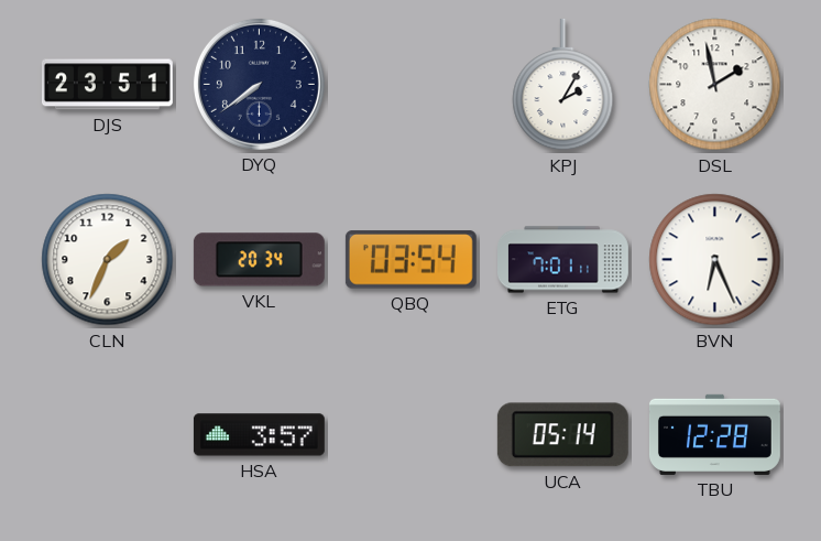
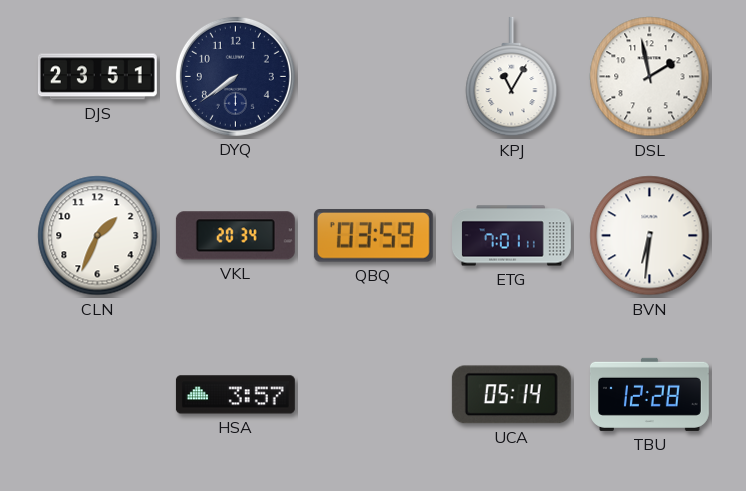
KPJ: 2:05 -> 11:05
QBQ: 03:54 -> 03:59
BVN: 6:26 -> 6:31
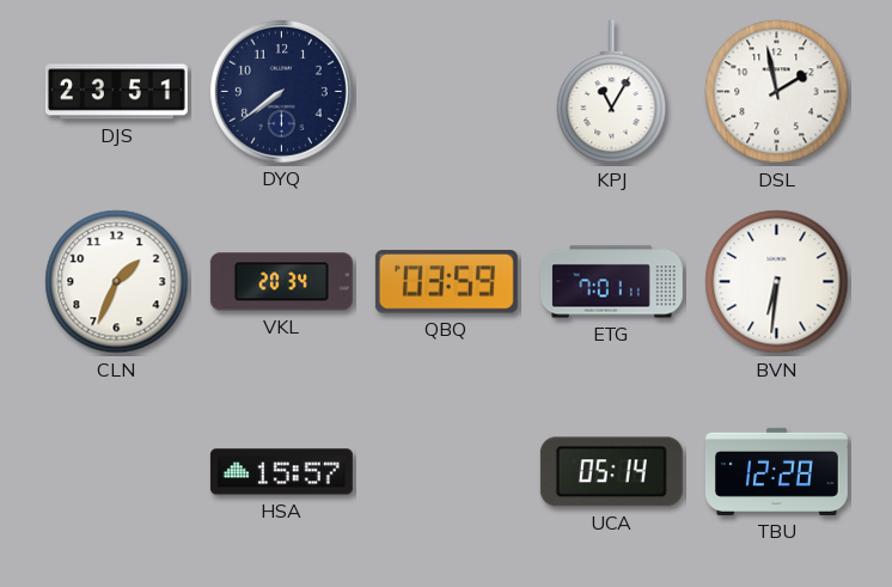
HSA: 3:57 -> 15:57
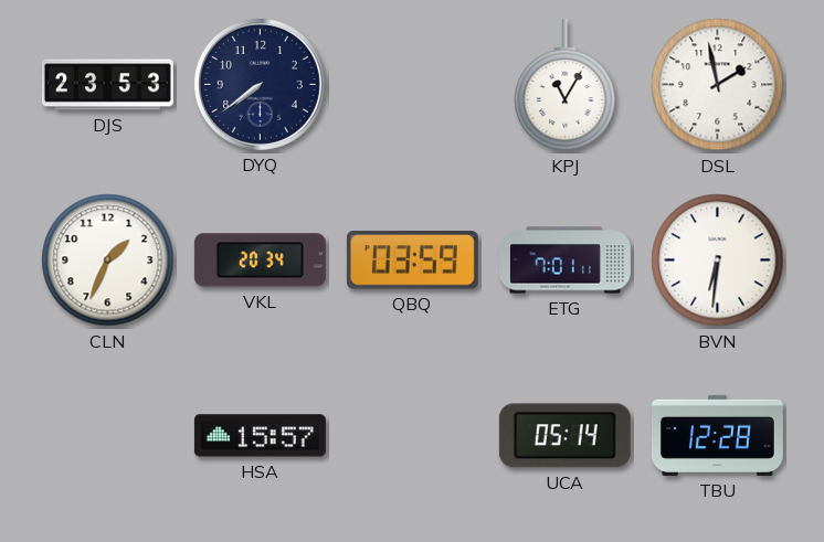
DJS: 23:51 -> 23:53
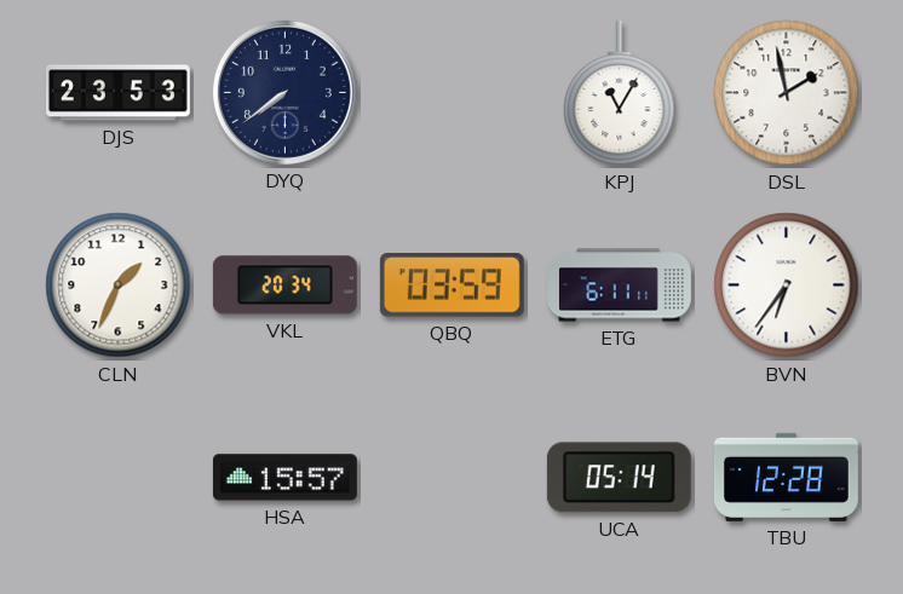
ETG: 7:01 -> 6:11
BVN: 6:31 -> 6:36
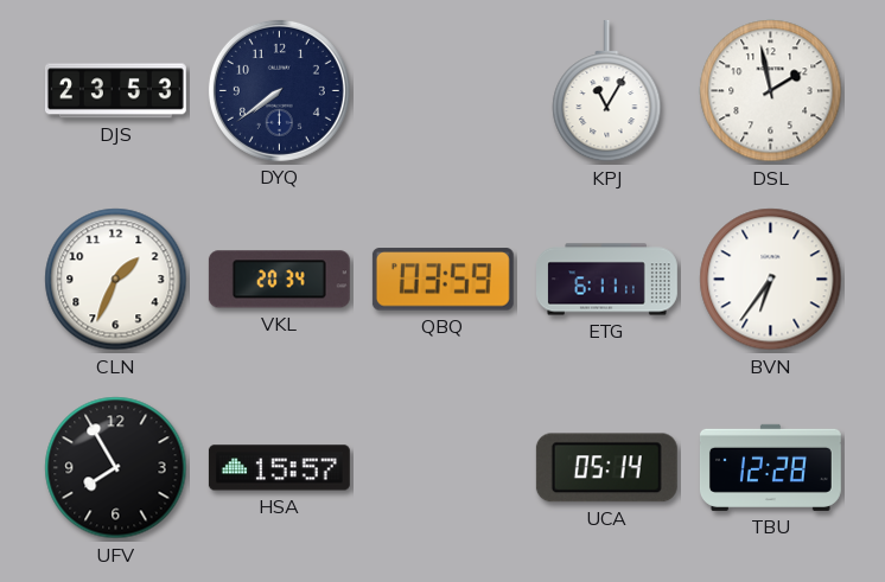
UFV: none -> 7:55
